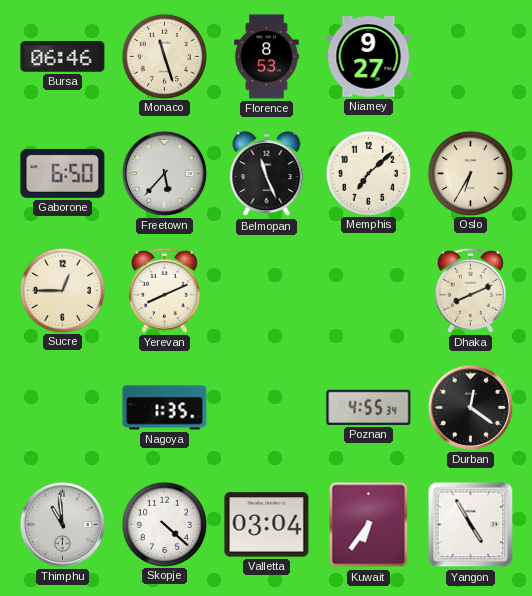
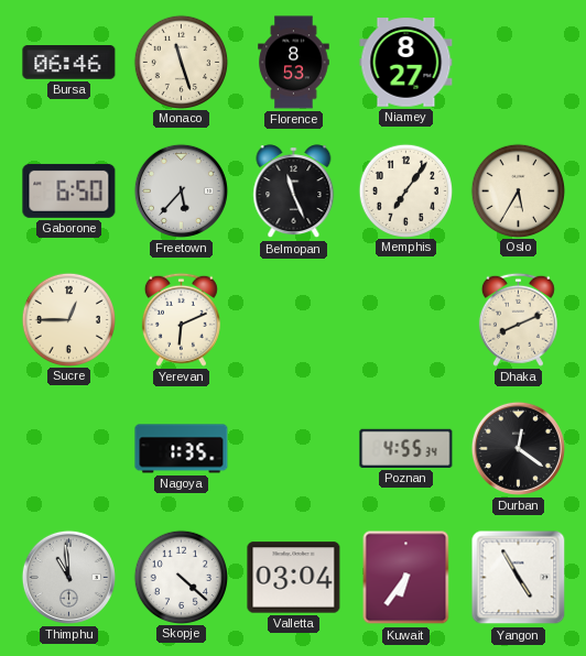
Niamey: 9:27 -> 8:27
Memphis: 7:08 -> 7:06
Oslo: 6:35 -> 5:35
Yerevan: 8:11 -> 6:11
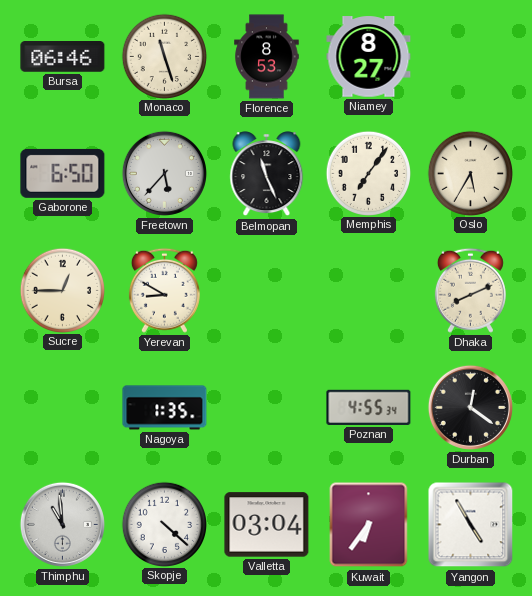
Yerevan: 6:11 -> 8:50
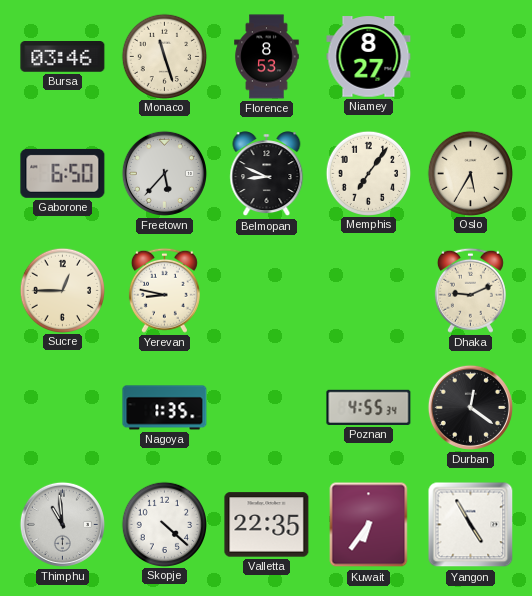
Bursa: 06:46 -> 03:46
Belmopan: 11:26 -> 8:49
Yerevan: 8:50 -> 8:47
Dhaka: 8:11 -> 9:11
Valletta: 03:04 -> 22:35
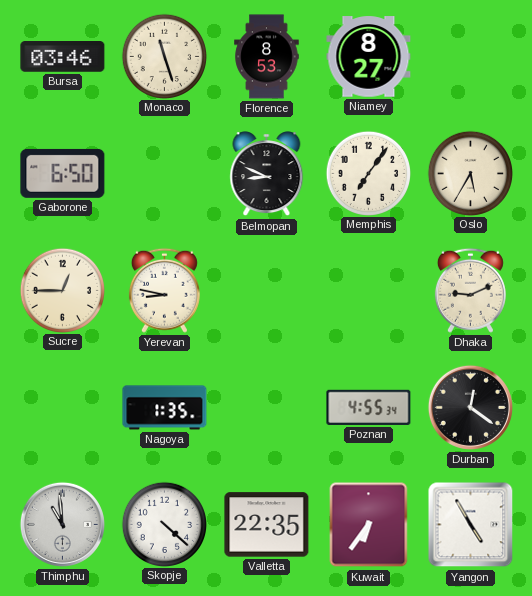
Freetown: 5:37 -> none
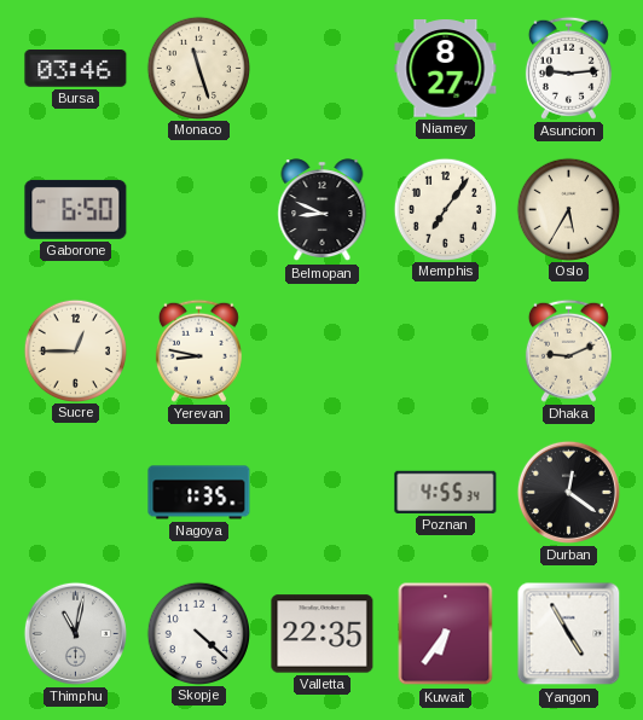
Florence: 8:53 -> none
Asuncion: none -> 9:14
Thimphu: 10:59 -> 11:02
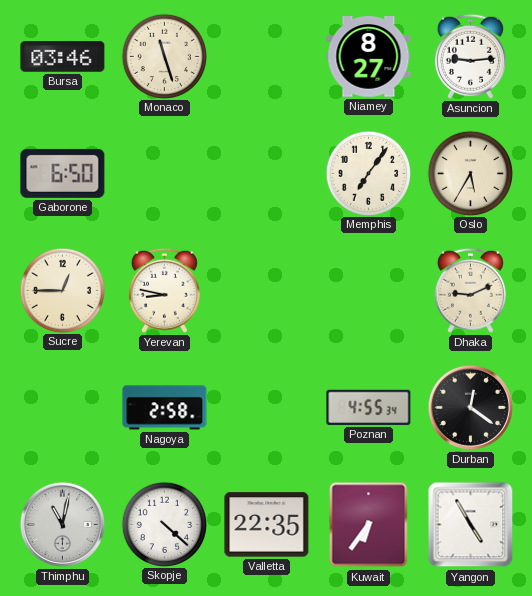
Belmopan: 8:49 -> none
Nagoya: 1:35 -> 2:58
